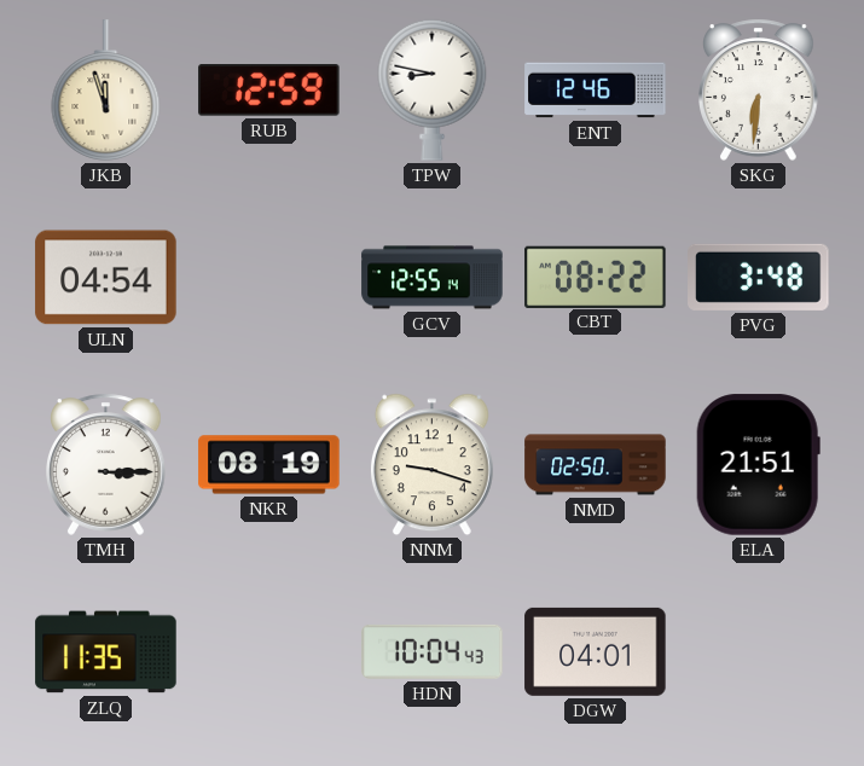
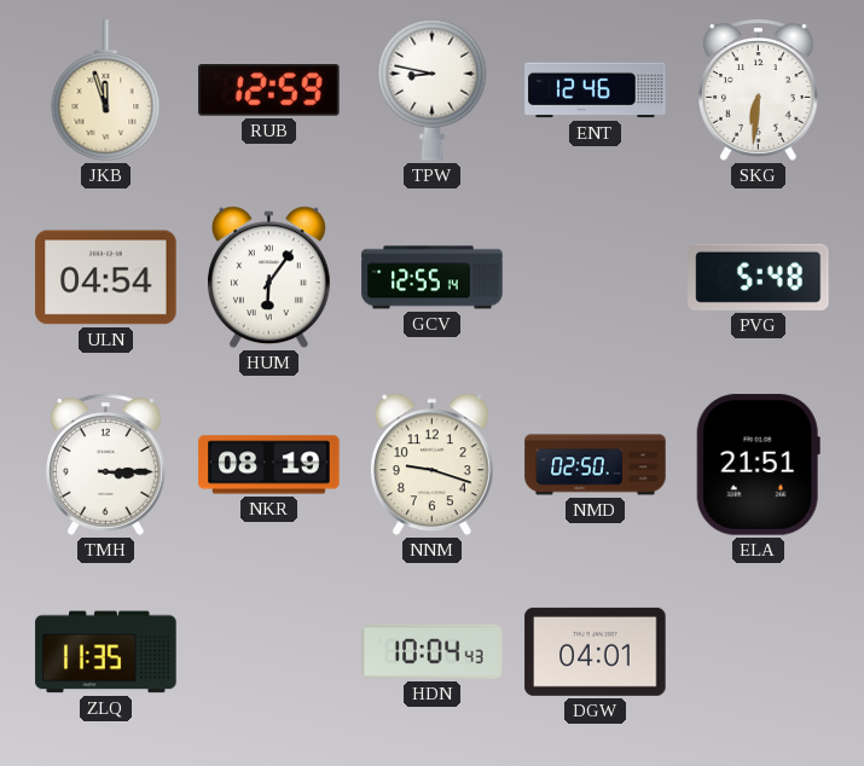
HUM: none -> 6:06
CBT: 08:22 -> none
PVG: 3:48 -> 5:48
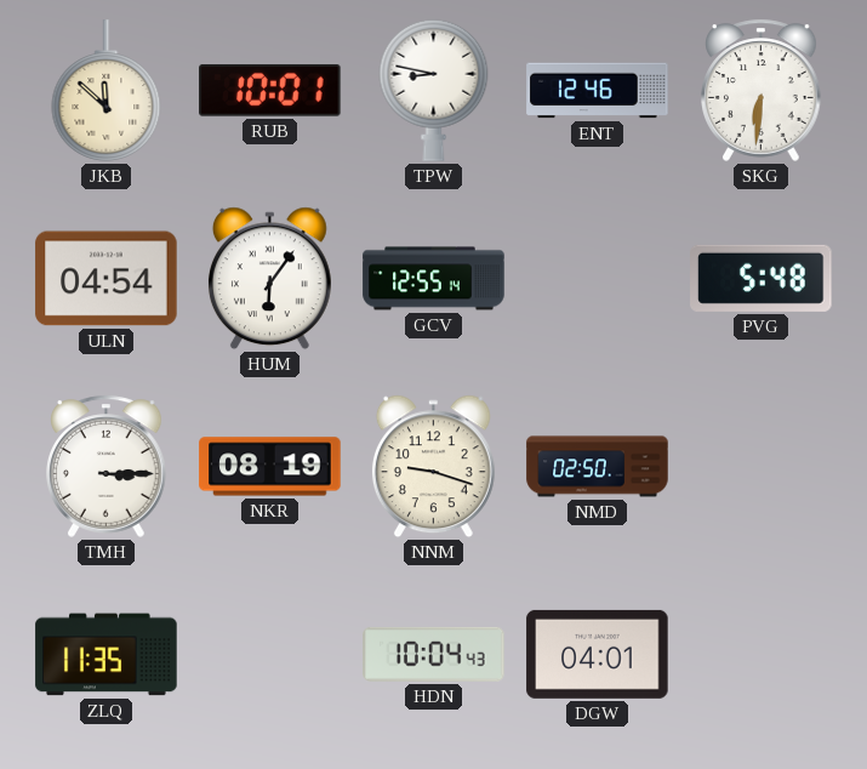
JKB: 11:57 -> 11:52
RUB: 12:59 -> 10:01
ELA: 21:51 -> none
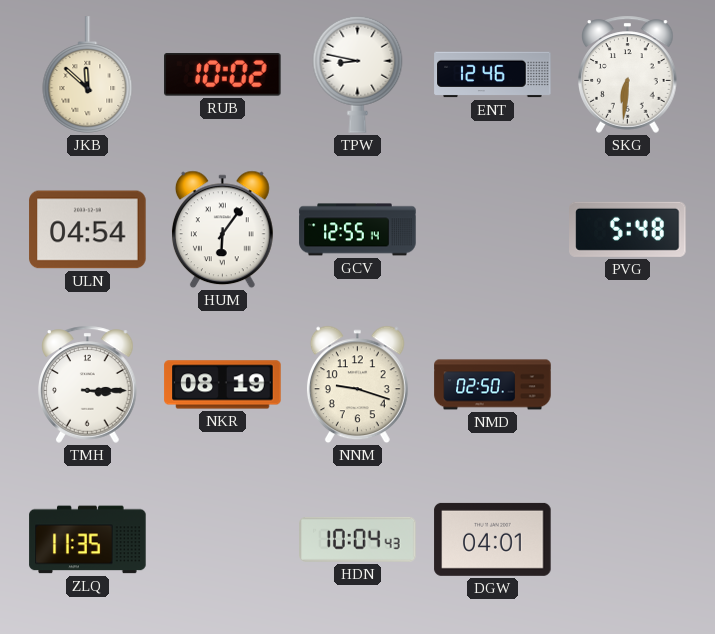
RUB: 10:01 -> 10:02
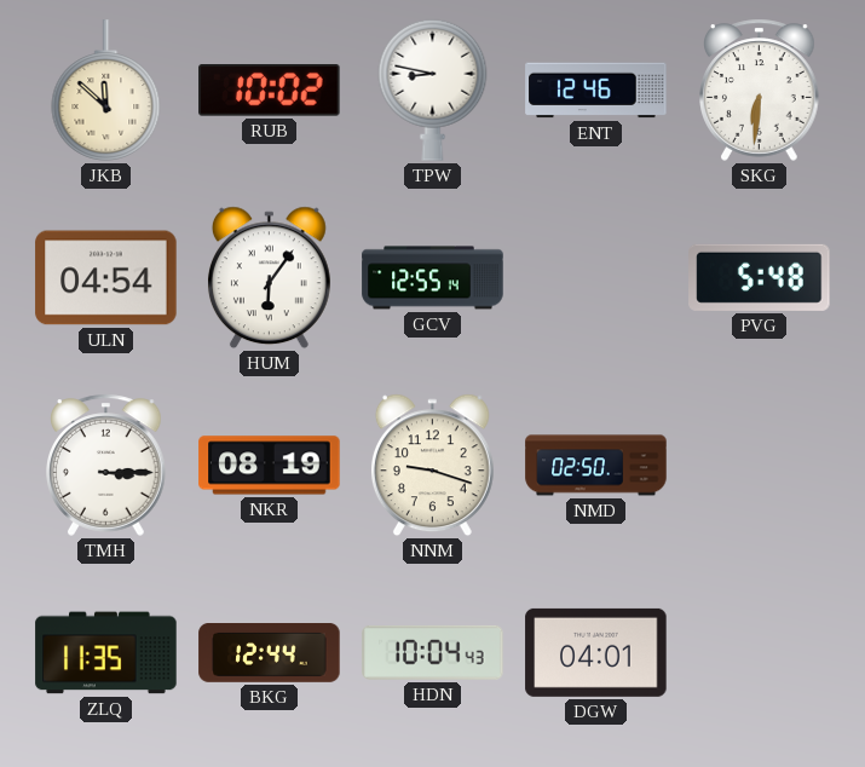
BKG: none -> 12:44
